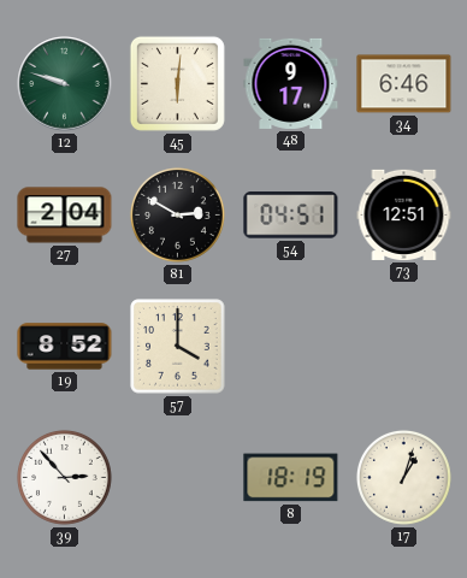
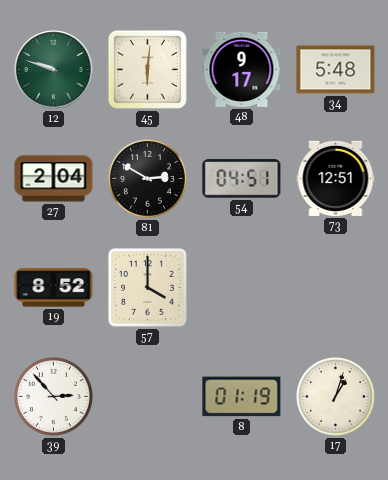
34: 6:46 -> 5:48
8: 18:19 -> 01:19
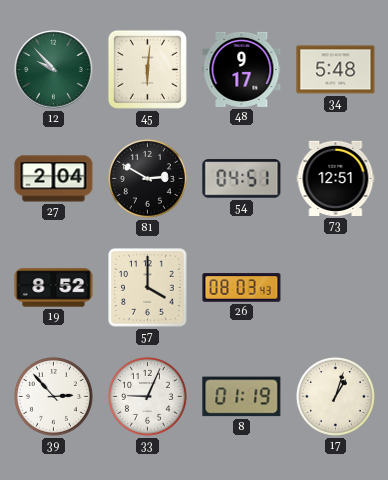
12: 9:48 -> 9:53
26: none -> 08:03
33: none -> 9:04
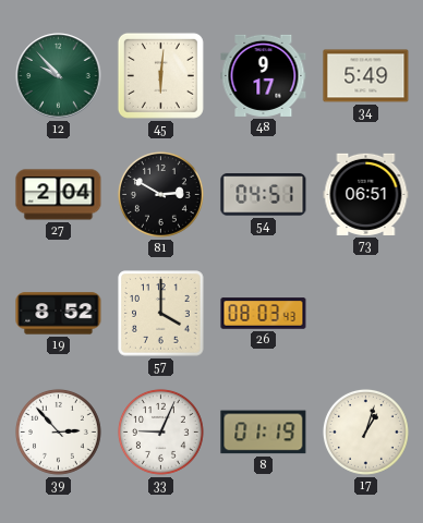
34: 5:48 -> 5:49
73: 12:51 -> 06:51
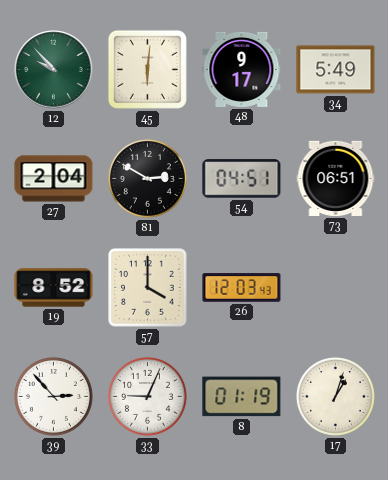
26: 08:03 -> 12:03
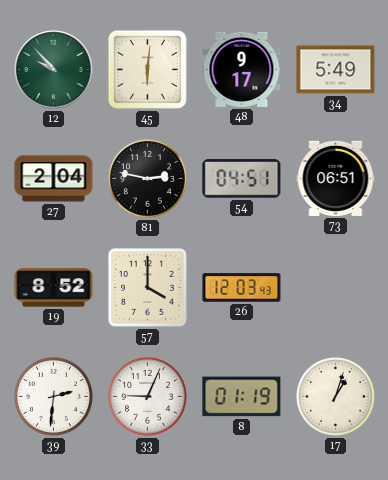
81: 2:50 -> 2:47
39: 2:53 -> 2:31
